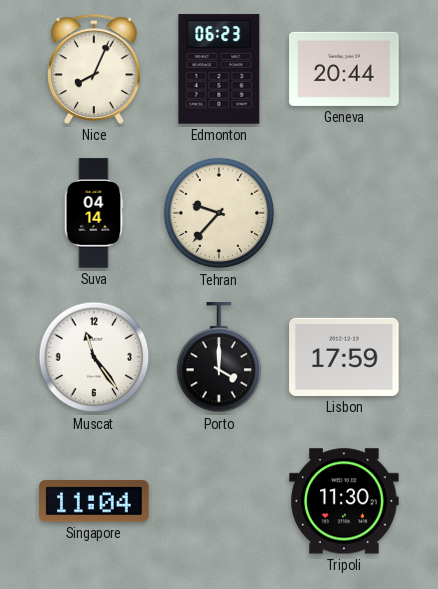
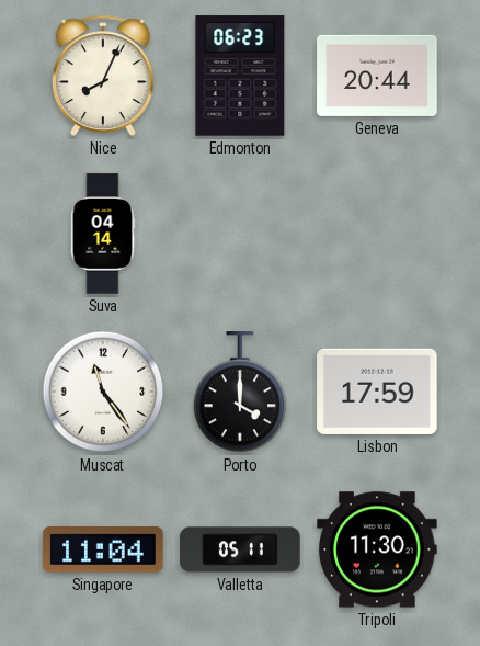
Tehran: 9:37 -> none
Valletta: none -> 05:11
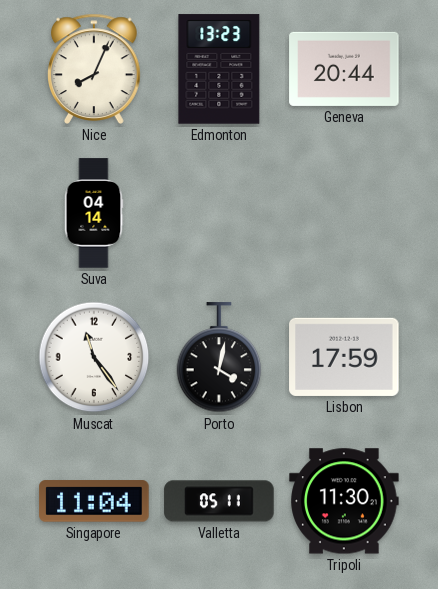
Edmonton: 06:23 -> 13:23
Porto: 4:00 -> 4:02
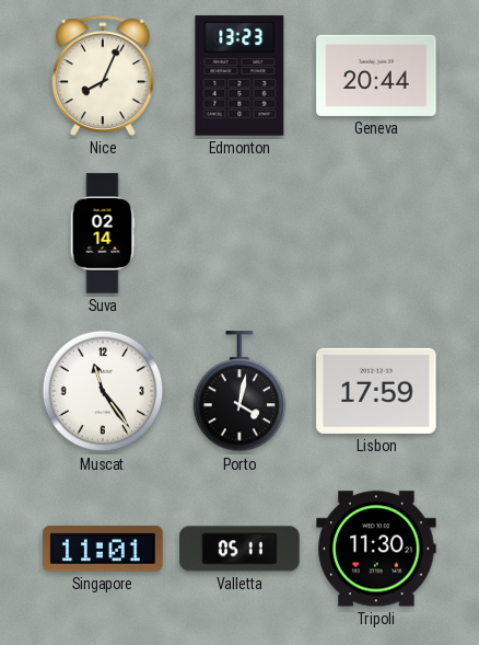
Suva: 04:14 -> 02:14
Singapore: 11:04 -> 11:01
